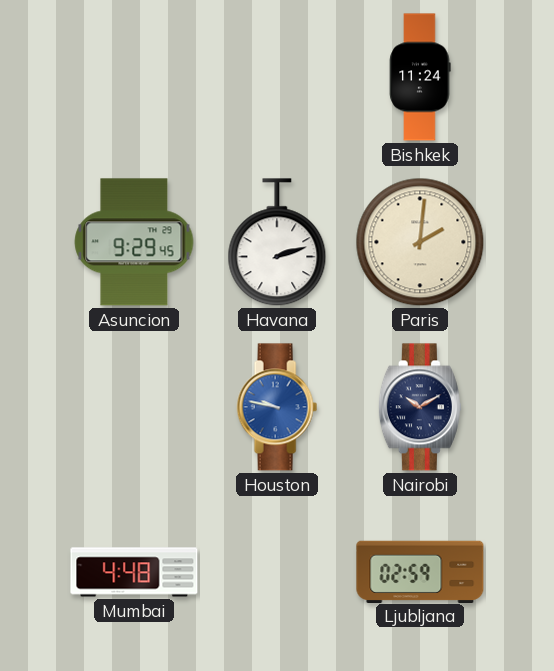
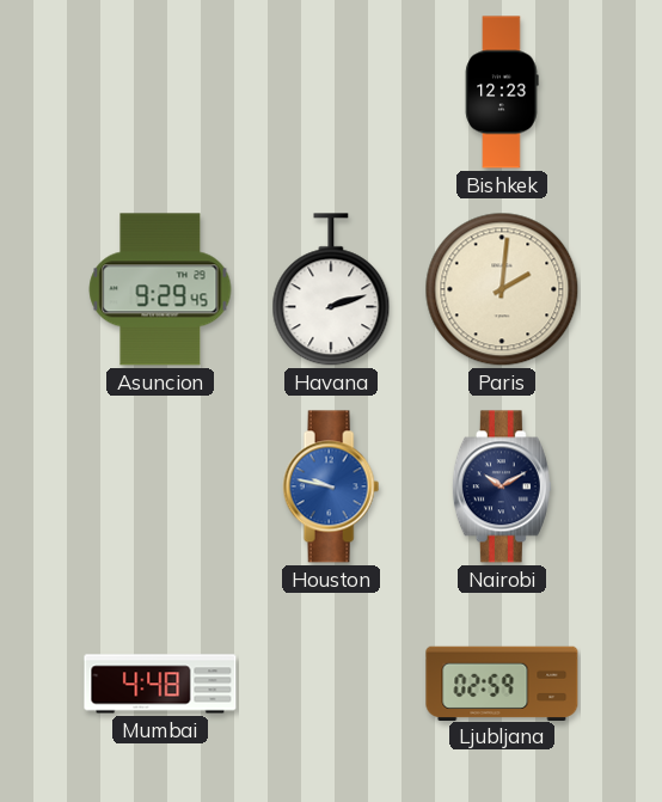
Bishkek: 11:24 -> 12:23
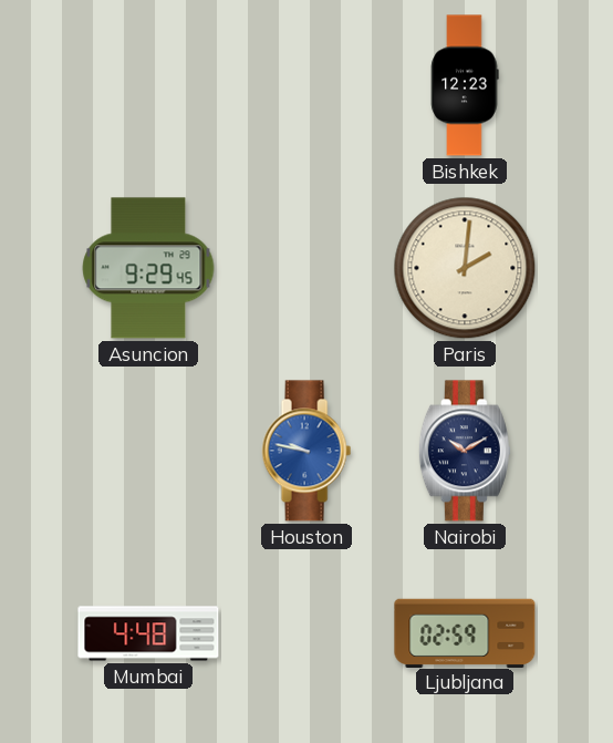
Havana: 2:12 -> none
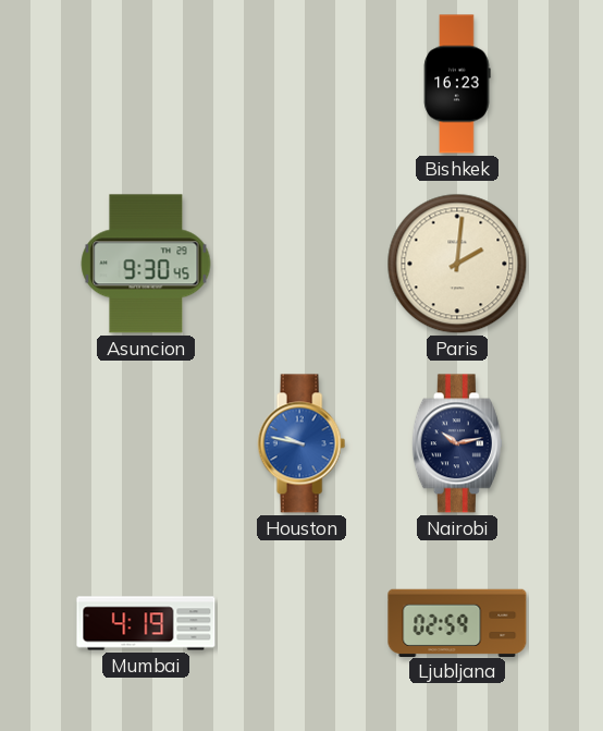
Bishkek: 12:23 -> 16:23
Asuncion: 9:29 -> 9:30
Nairobi: 10:10 -> 10:13
Mumbai: 4:48 -> 4:19
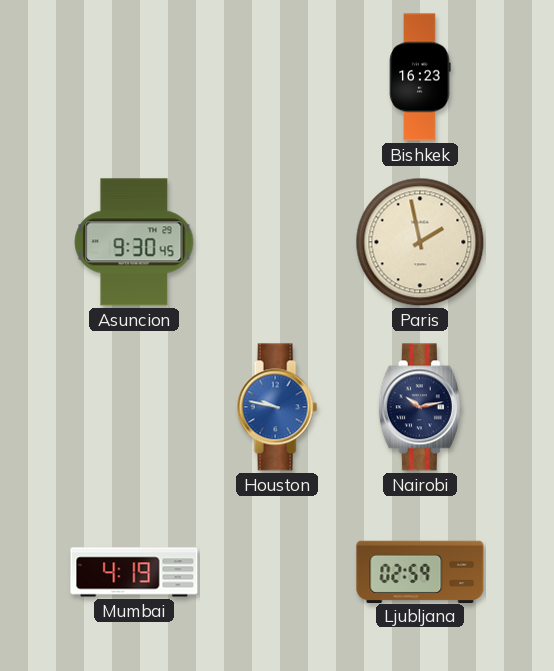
Paris: 2:01 -> 1:58
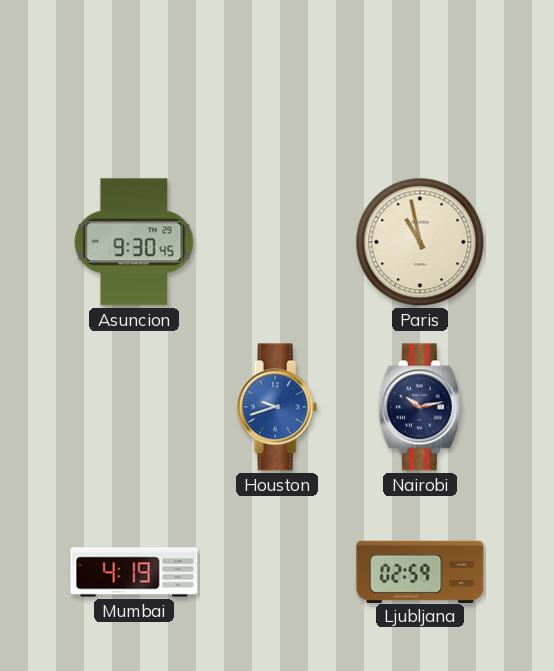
Bishkek: 16:23 -> none
Paris: 1:58 -> 10:58
Houston: 9:47 -> 9:42
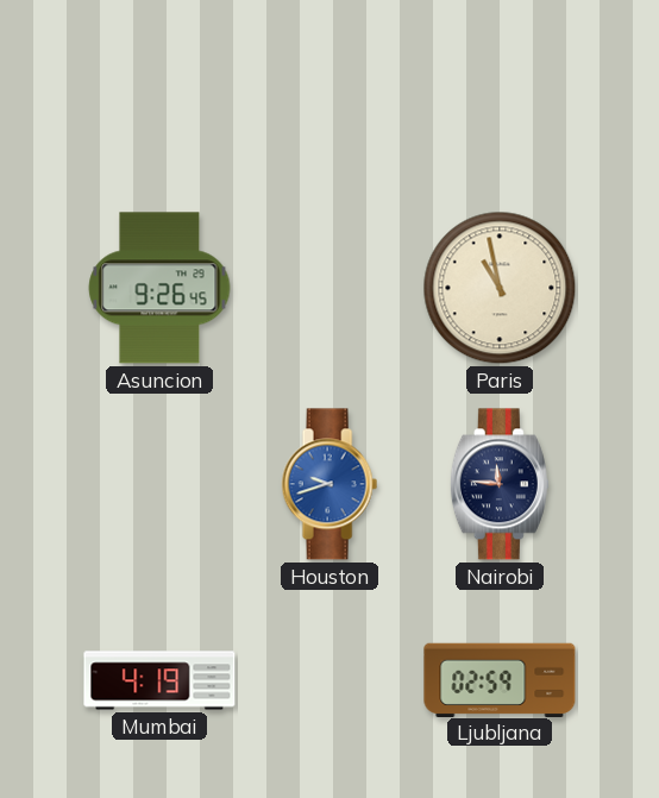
Asuncion: 9:30 -> 9:26
Nairobi: 10:13 -> 11:46
